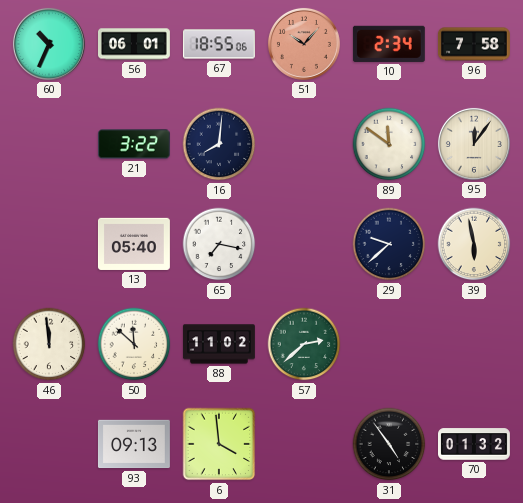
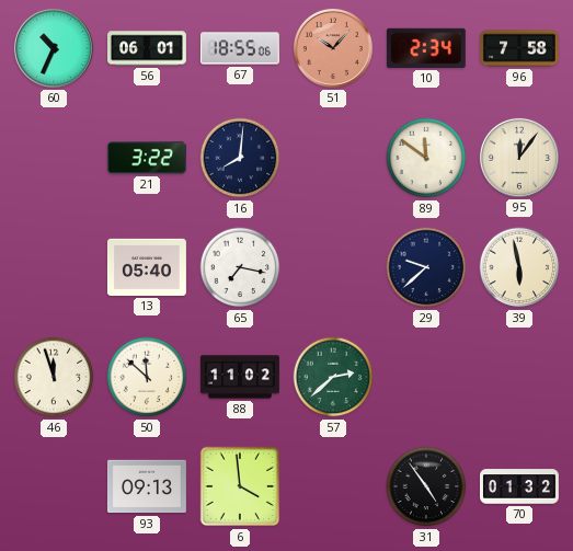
46: 11:59 -> 11:57
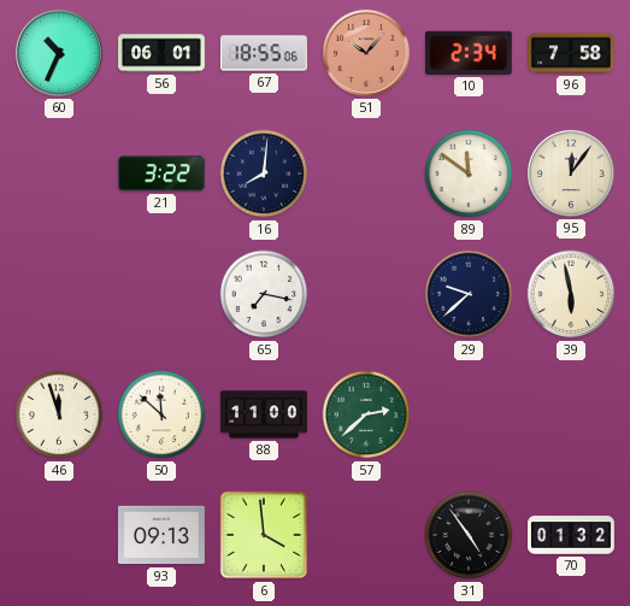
13: 05:40 -> none
88: 11:02 -> 11:00
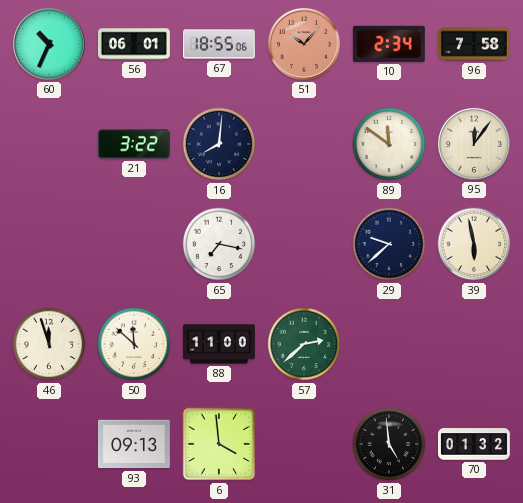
31: 4:54 -> 4:59
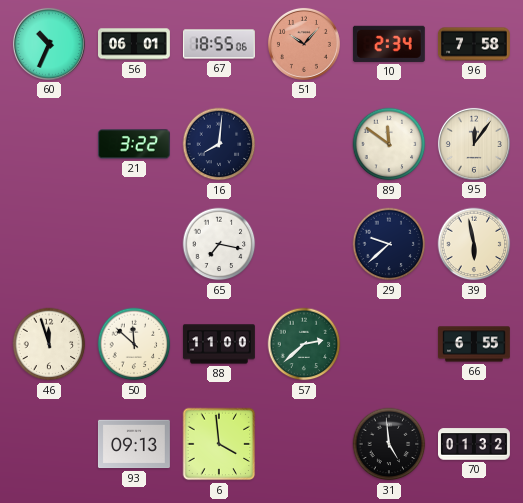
66: none -> 6:55
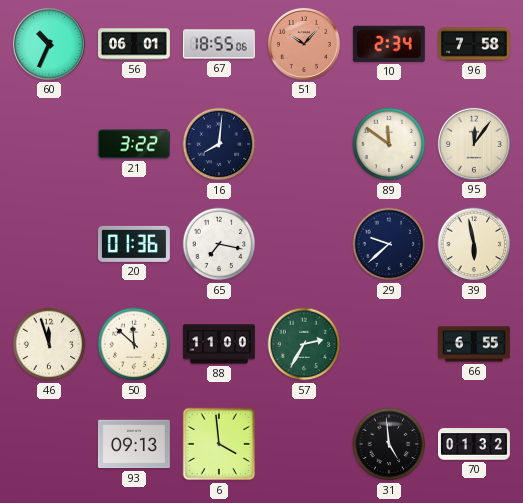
20: none -> 01:36
57: 2:38 -> 2:35
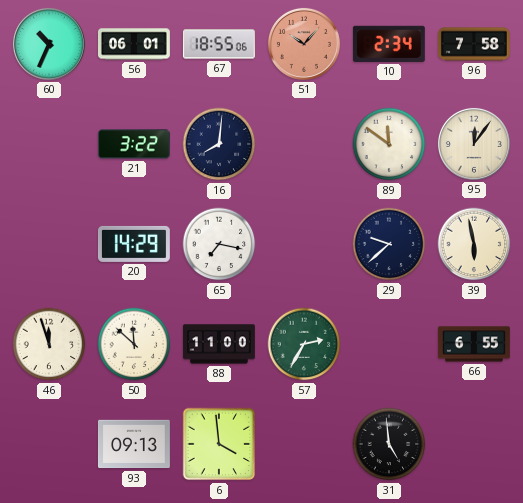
20: 01:36 -> 14:29
70: 01:32 -> none
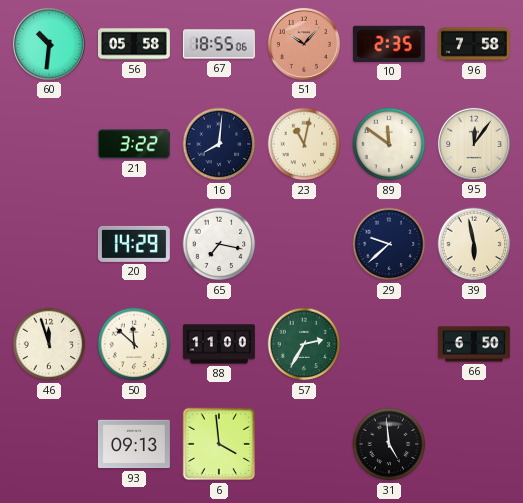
60: 10:34 -> 10:31
56: 06:01 -> 05:58
10: 2:34 -> 2:35
23: none -> 11:02
66: 6:55 -> 6:50
